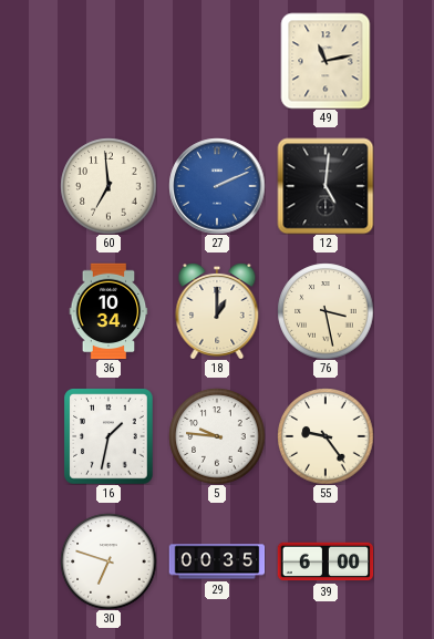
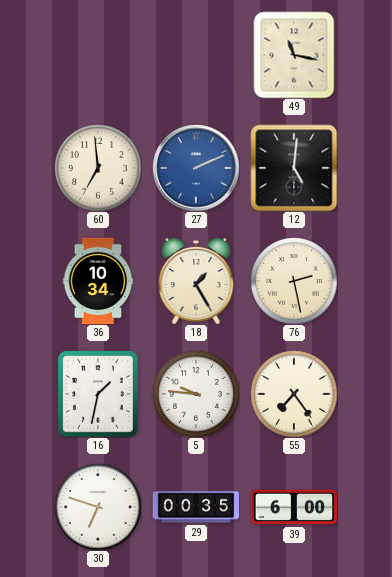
49: 11:13 -> 11:17
18: 1:00 -> 1:25
76: 3:28 -> 2:28
55: 9:24 -> 7:24
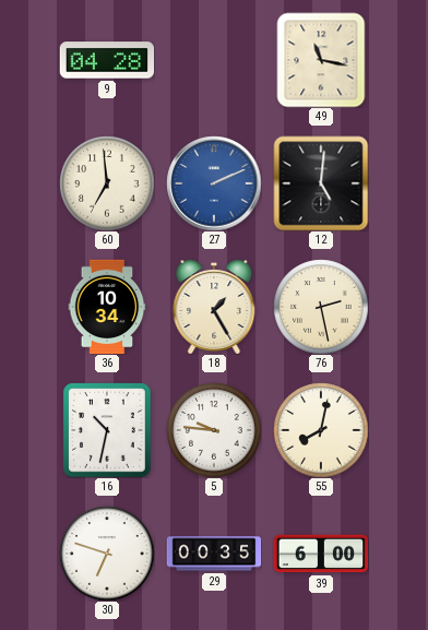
9: none -> 04:28
16: 1:32 -> 10:32
55: 7:24 -> 8:02
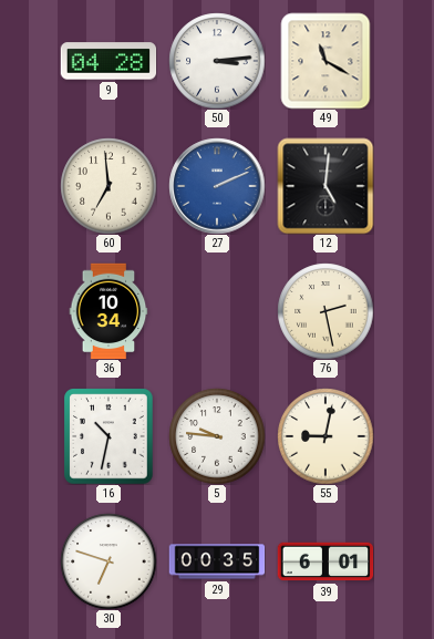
50: none -> 3:14
49: 11:17 -> 11:20
18: 1:25 -> none
55: 8:02 -> 9:02
39: 6:00 -> 6:01
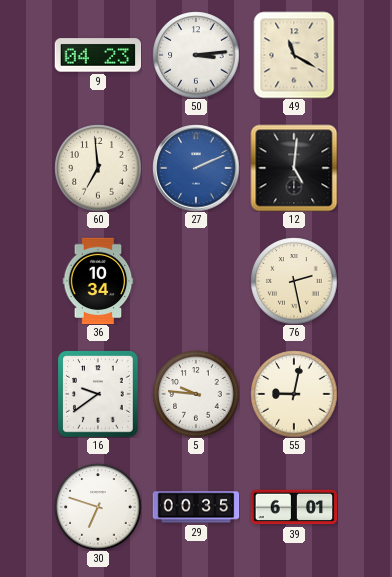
9: 04:28 -> 04:23
16: 10:32 -> 9:39
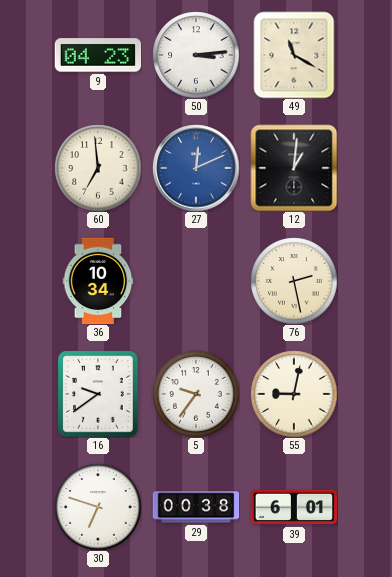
27: 2:11 -> 12:11
12: 5:01 -> 1:01
5: 9:46 -> 9:36
29: 00:35 -> 00:38
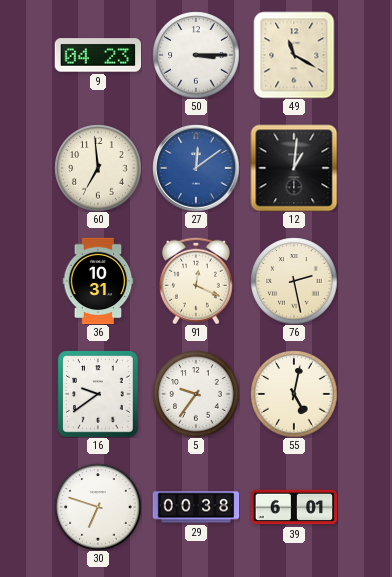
50: 3:14 -> 3:15
27: 12:11 -> 12:09
36: 10:34 -> 10:31
91: none -> 12:19
55: 9:02 -> 5:02
